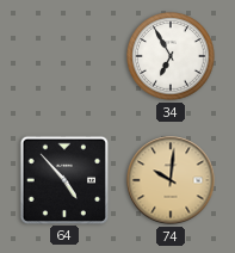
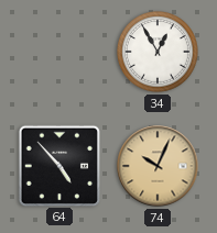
34: 6:55 -> 12:55
74: 10:01 -> 10:04
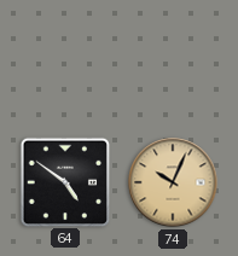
34: 12:55 -> none
64: 4:53 -> 4:51
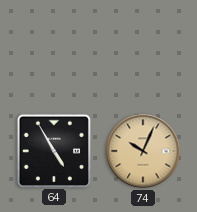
64: 4:51 -> 4:55
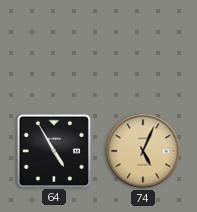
74: 10:04 -> 5:04
